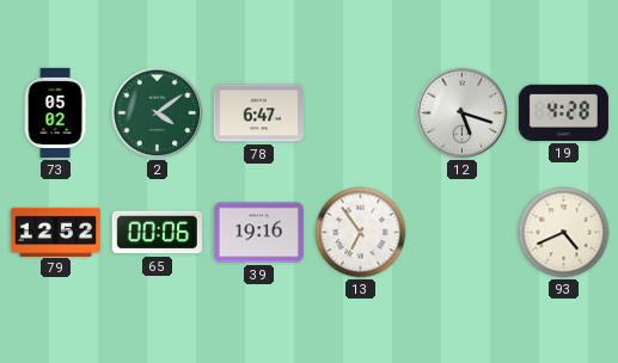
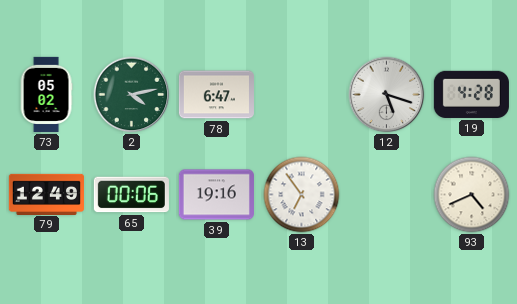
2: 4:09 -> 4:13
79: 12:52 -> 12:49
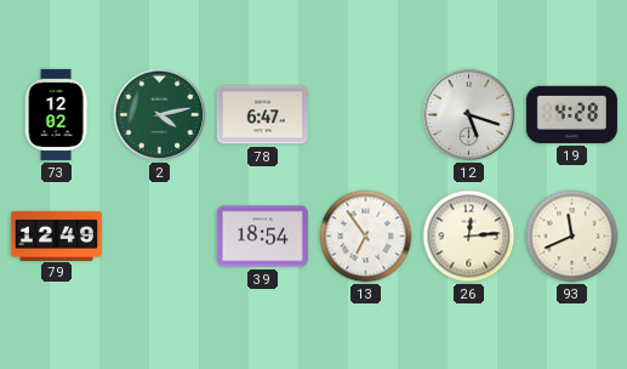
73: 05:02 -> 12:02
65: 00:06 -> none
39: 19:16 -> 18:54
26: none -> 12:14
93: 4:41 -> 11:41
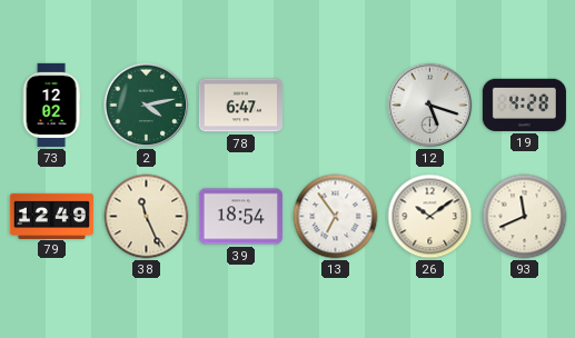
38: none -> 11:26
26: 12:14 -> 10:09
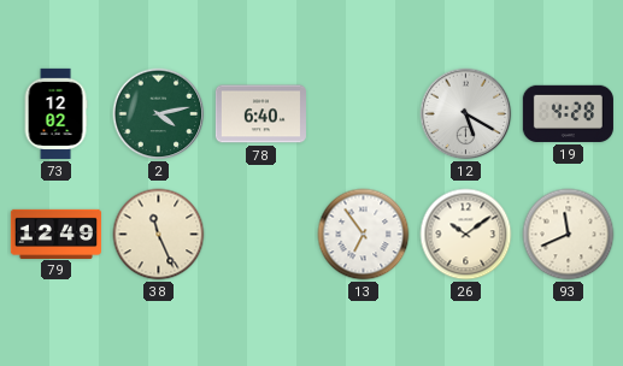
78: 6:47 -> 6:40
12: 5:18 -> 5:20
39: 18:54 -> none
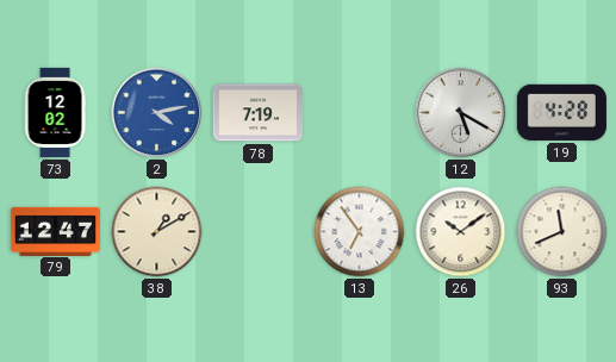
2 dial: green -> blue
78: 6:40 -> 7:19
79: 12:49 -> 12:47
38: 11:26 -> 1:10
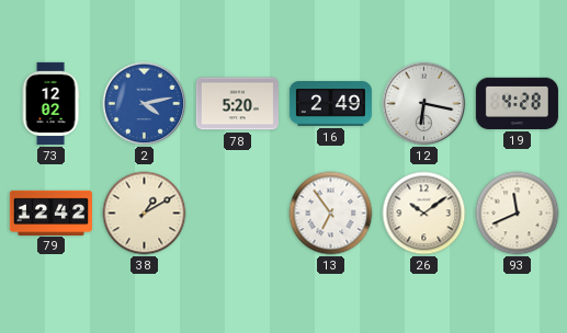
78: 7:19 -> 5:20
16: none -> 2:49
12: 5:20 -> 6:17
79: 12:47 -> 12:42
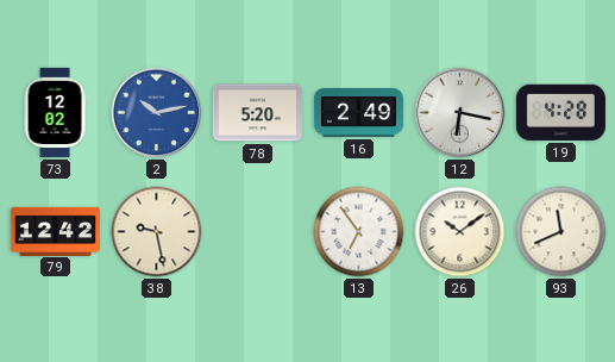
2: 4:13 -> 10:13
38: 1:10 -> 9:28
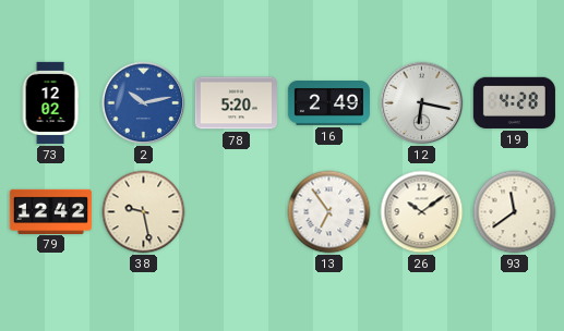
93: 11:41 -> 11:39
